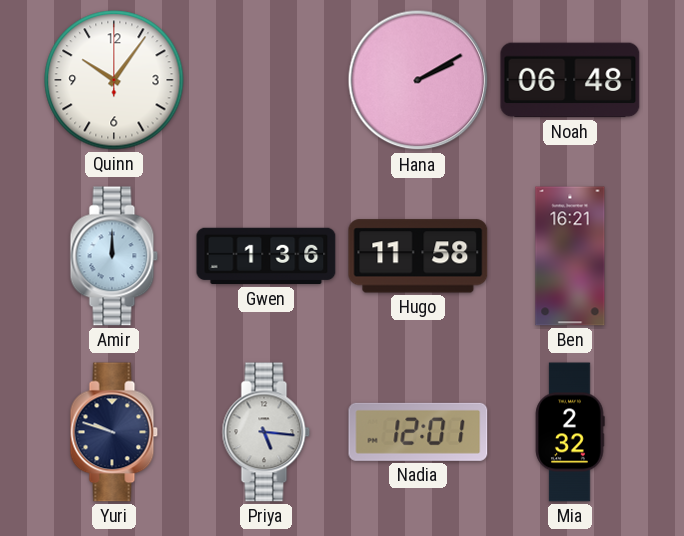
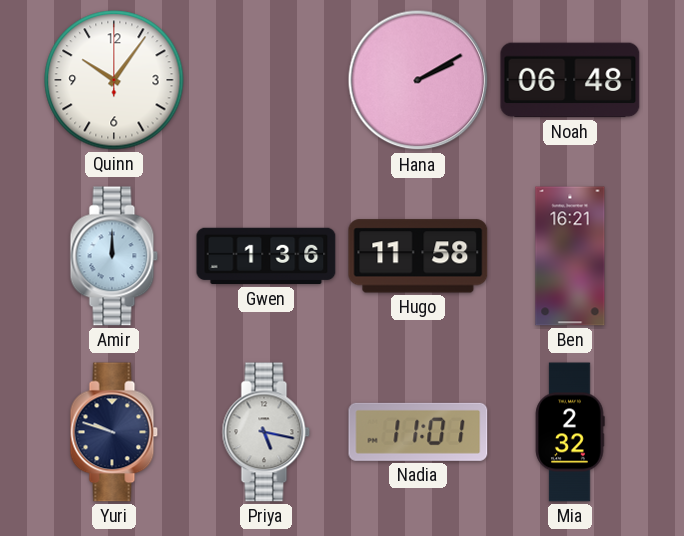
Priya: 5:16 -> 5:17
Nadia: 12:01 -> 11:01
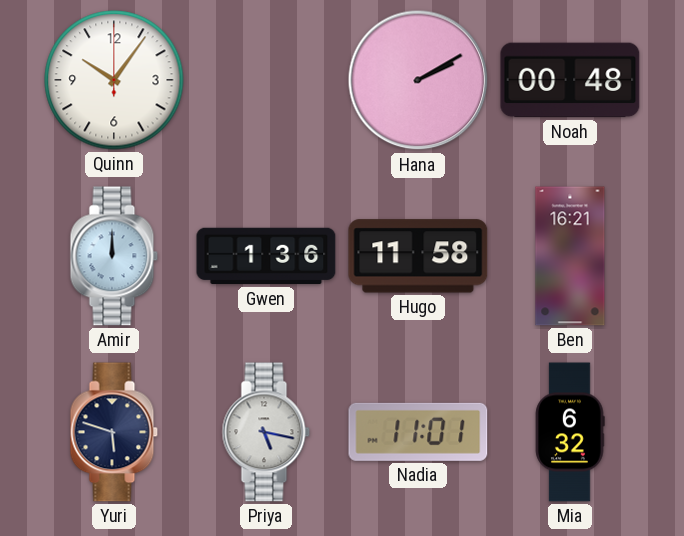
Noah: 06:48 -> 00:48
Yuri: 9:48 -> 5:48
Mia: 2:32 -> 6:32
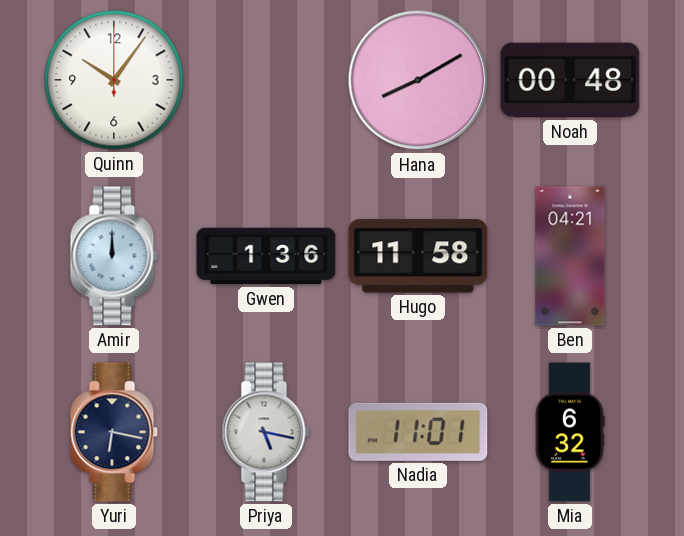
Hana: 2:10 -> 8:10
Ben: 16:21 -> 04:21
Yuri: 5:48 -> 6:17
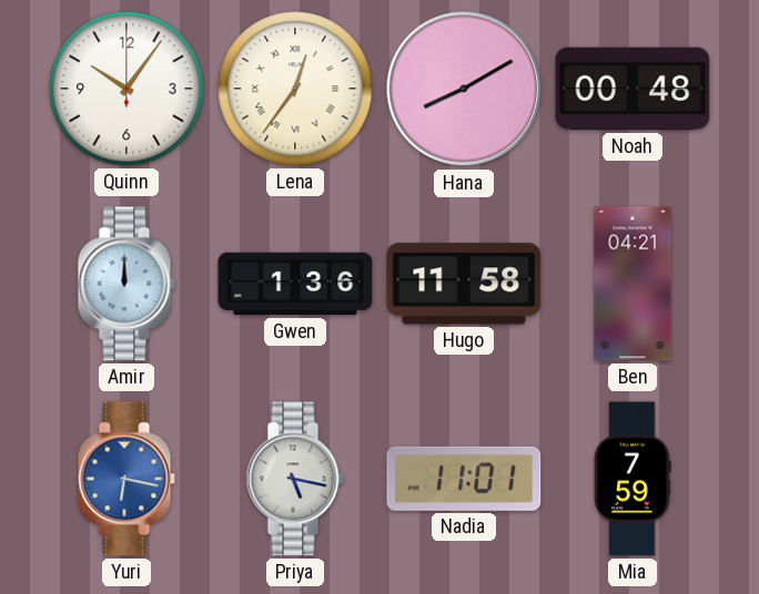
Lena: none -> 12:36
Yuri dial: navy -> blue
Mia: 6:32 -> 7:59
